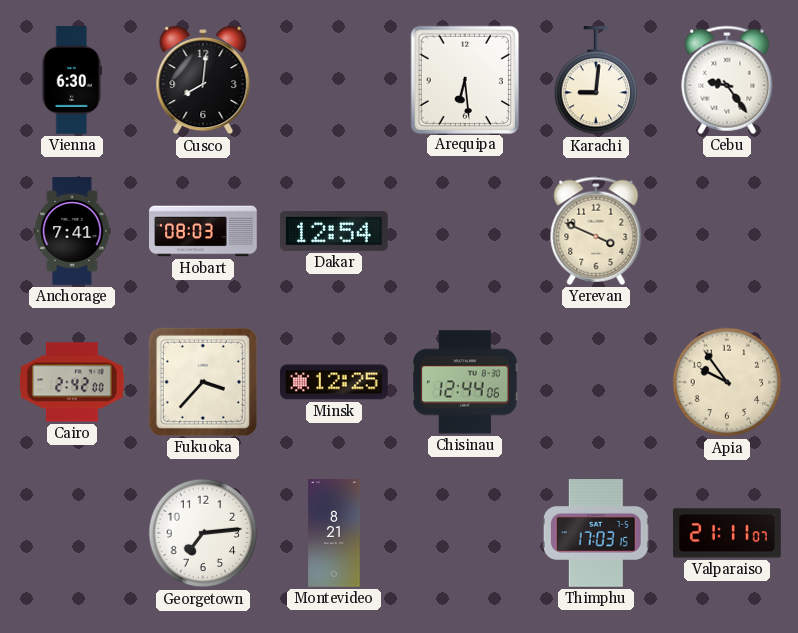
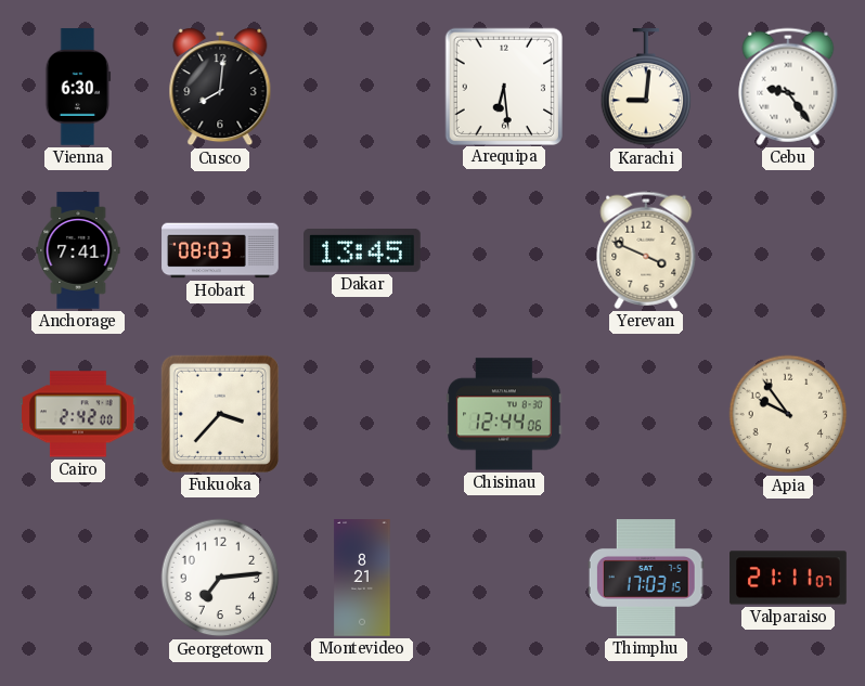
Dakar: 12:54 -> 13:45
Minsk: 12:25 -> none
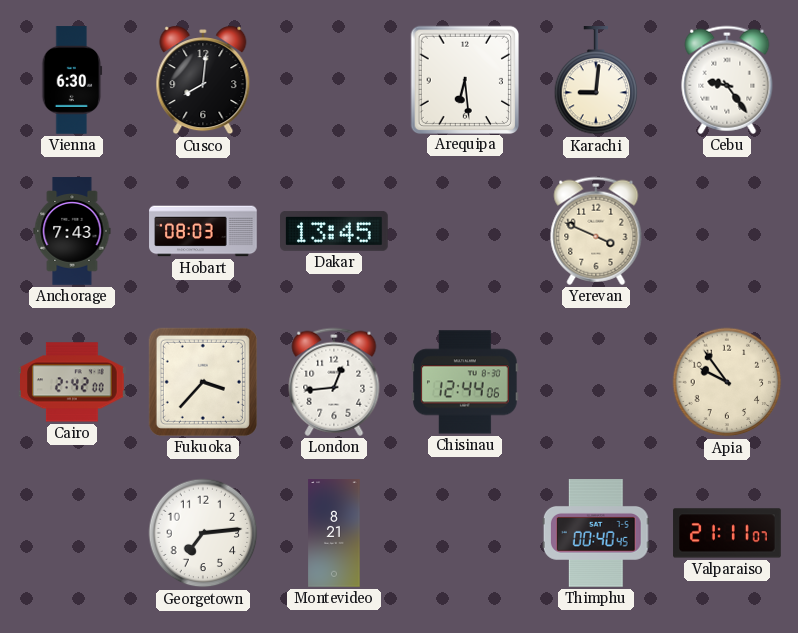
Anchorage: 7:41 -> 7:43
London: none -> 12:44
Thimphu: 17:03 -> 00:40
